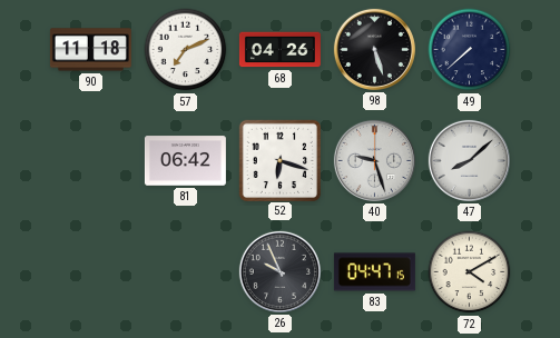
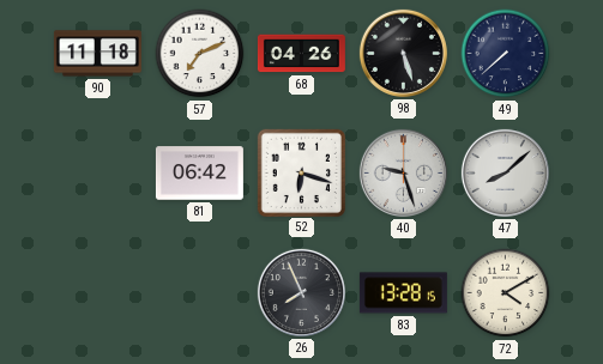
26: 9:56 -> 7:56
83: 04:47 -> 13:28
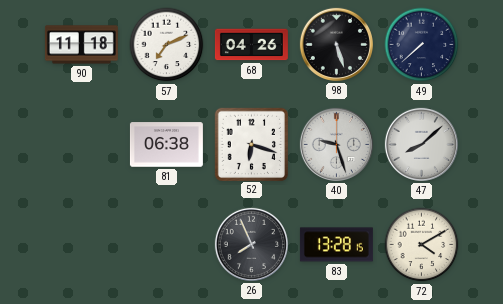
81: 06:42 -> 06:38
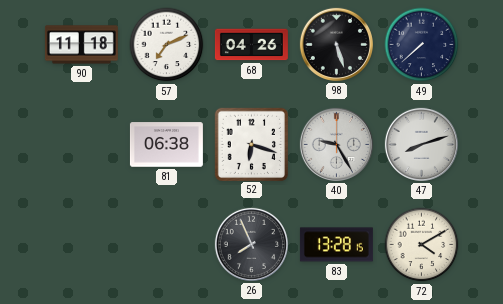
40: 9:27 -> 9:25
47: 8:08 -> 8:12
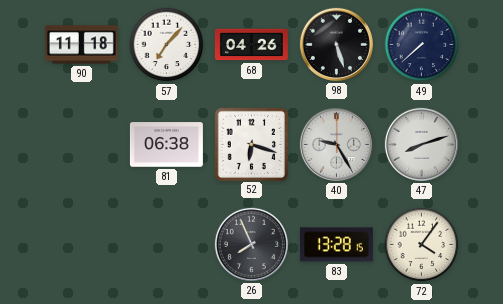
57: 7:11 -> 7:07
72: 4:10 -> 4:06
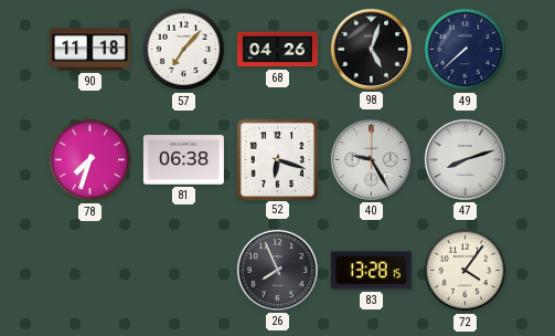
98: 5:27 -> 5:03
78: none -> 7:33
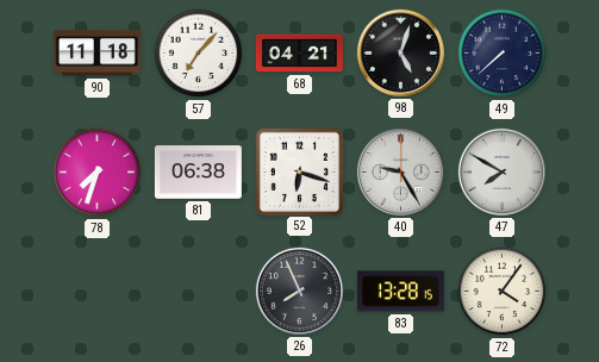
68: 04:26 -> 04:21
47: 8:12 -> 7:50
